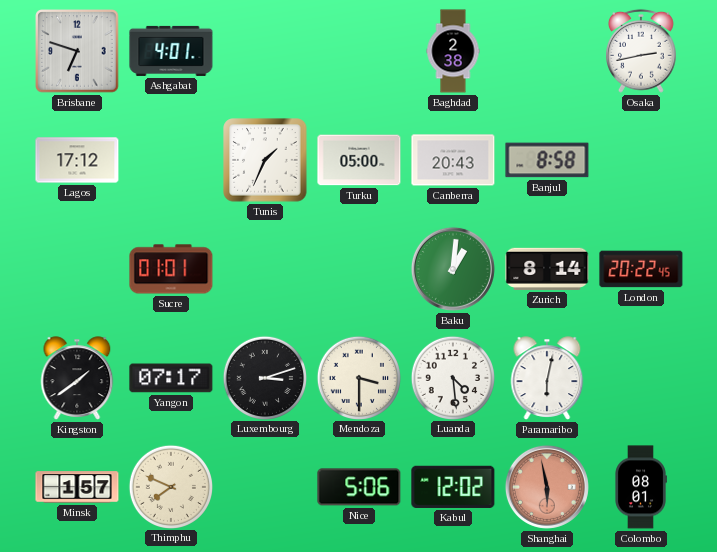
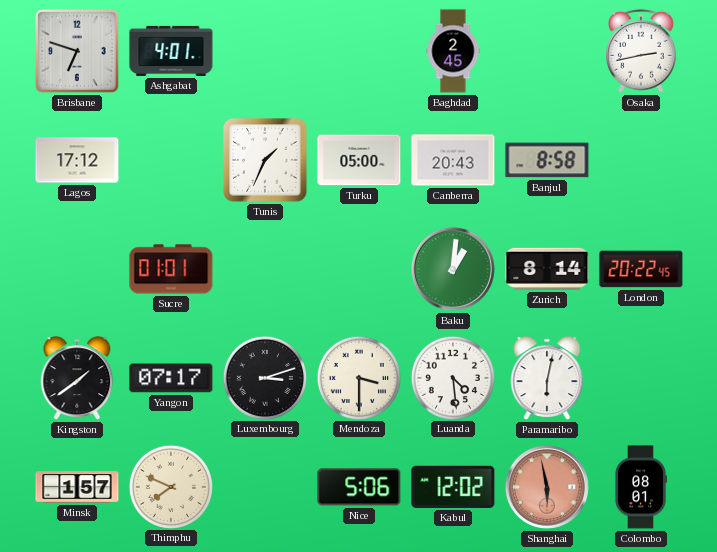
Baghdad: 2:38 -> 2:45
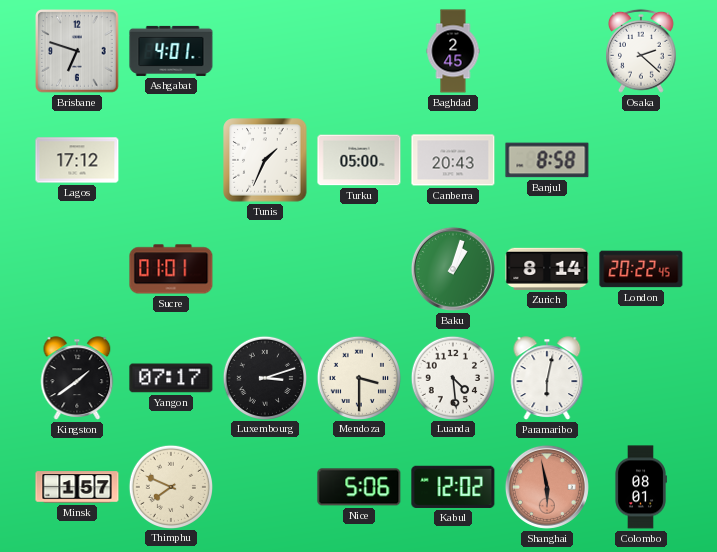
Osaka: 2:43 -> 2:22
Baku: 1:01 -> 1:03
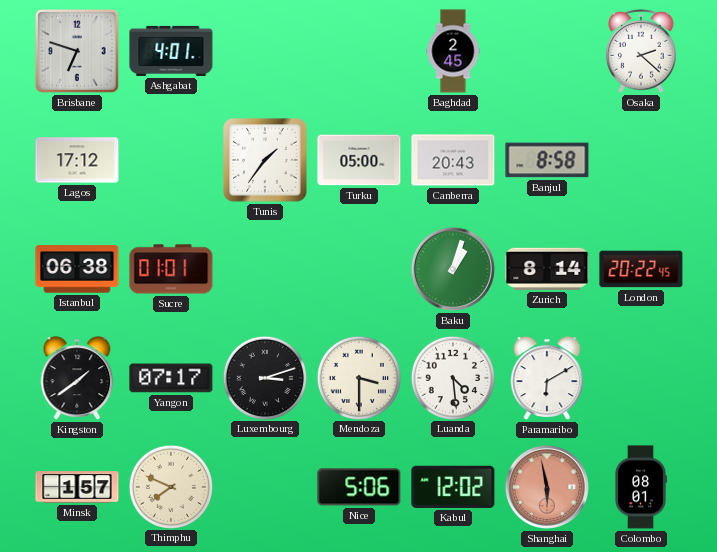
Tunis: 1:34 -> 1:36
Istanbul: none -> 06:38
Paramaribo: 6:02 -> 6:10
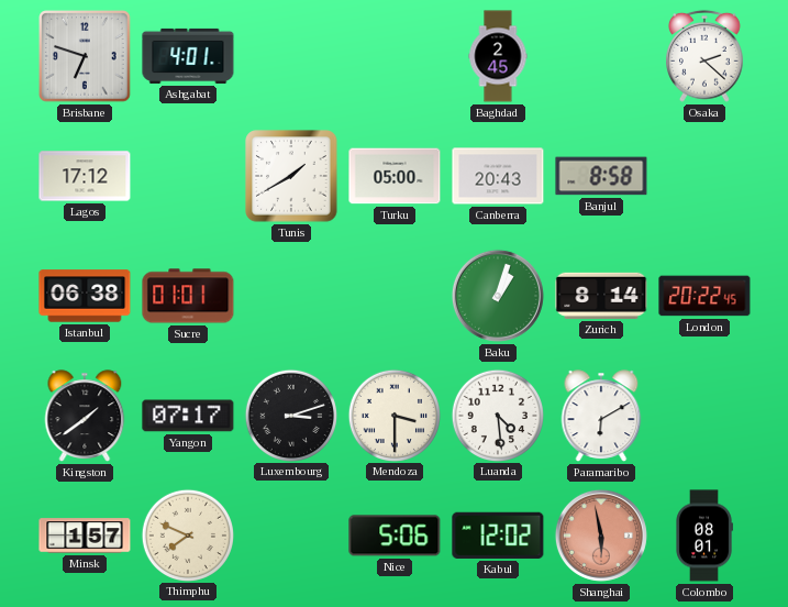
Tunis: 1:36 -> 1:40
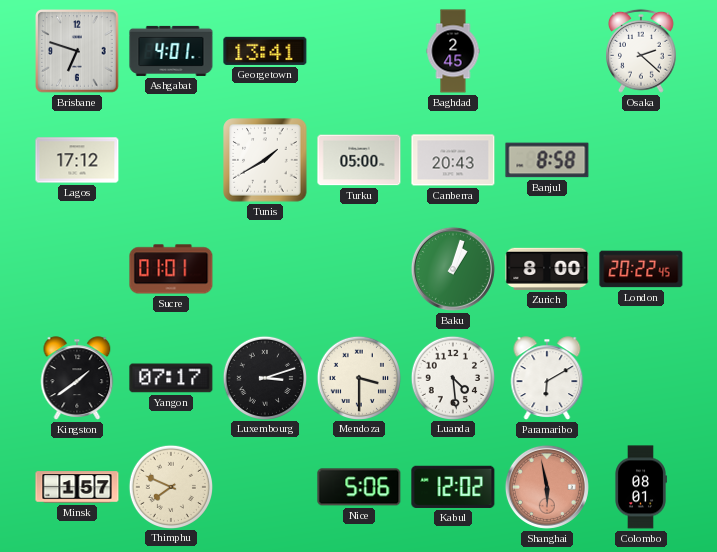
Georgetown: none -> 13:41
Istanbul: 06:38 -> none
Zurich: 8:14 -> 8:00
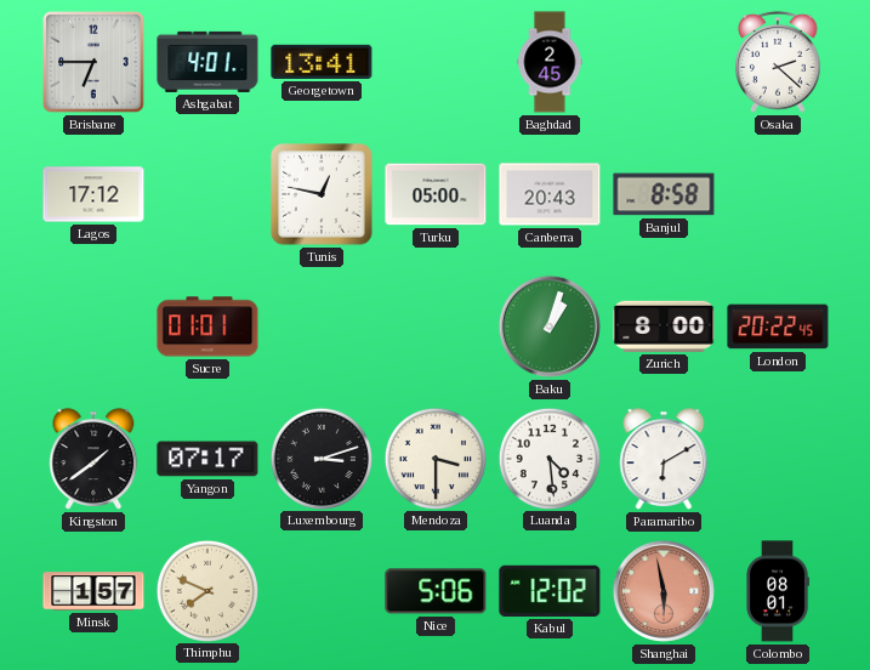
Brisbane: 6:48 -> 6:45
Tunis: 1:40 -> 12:47
